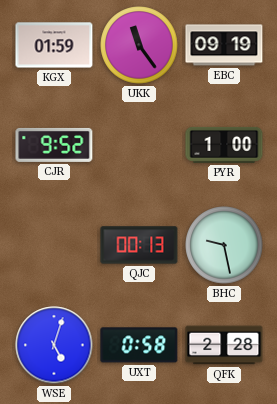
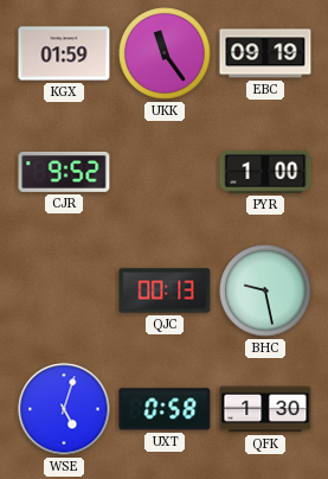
QFK: 2:28 -> 1:30
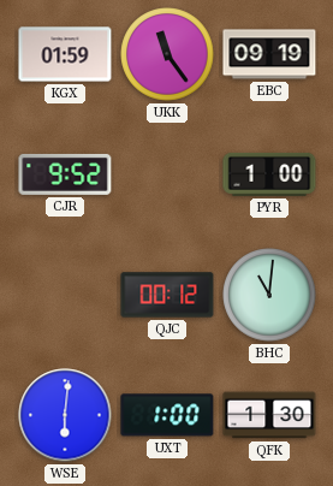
QJC: 00:13 -> 00:12
BHC: 9:28 -> 11:01
WSE: 5:03 -> 6:01
UXT: 0:58 -> 1:00
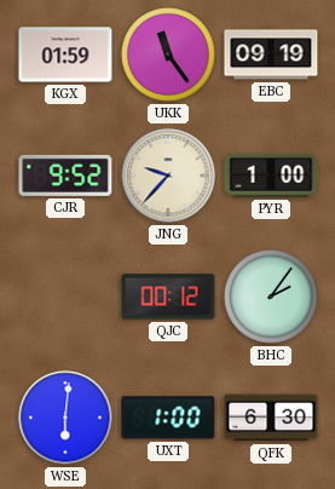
JNG: none -> 9:37
BHC: 11:01 -> 2:06
QFK: 1:30 -> 6:30
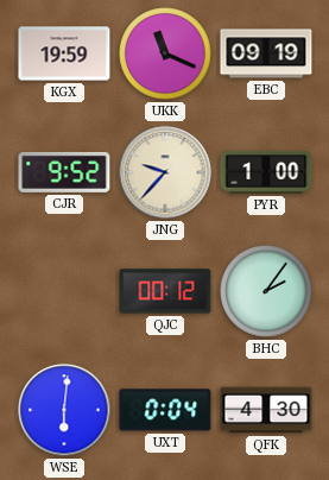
KGX: 01:59 -> 19:59
UKK: 11:24 -> 11:19
UXT: 1:00 -> 0:04
QFK: 6:30 -> 4:30
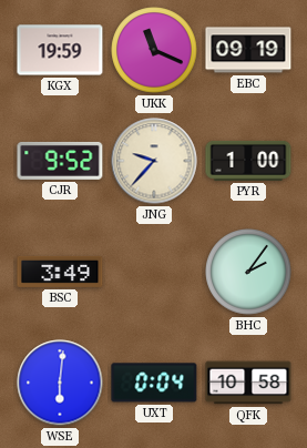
BSC: none -> 3:49
QJC: 00:12 -> none
QFK: 4:30 -> 10:58
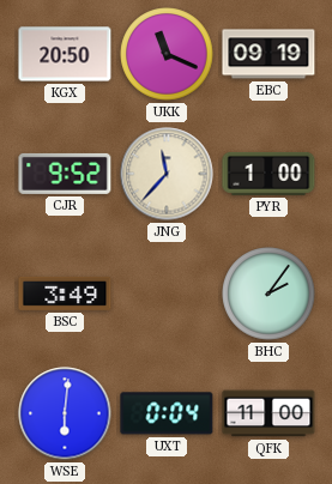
KGX: 19:59 -> 20:50
JNG: 9:37 -> 11:37
QFK: 10:58 -> 11:00
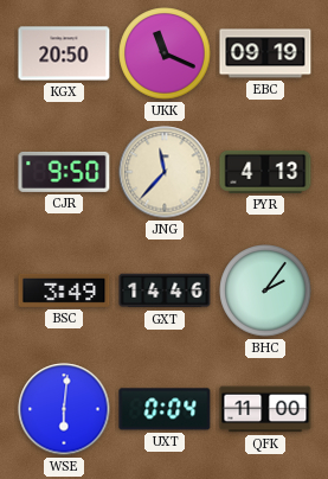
CJR: 9:52 -> 9:50
PYR: 1:00 -> 4:13
GXT: none -> 14:46
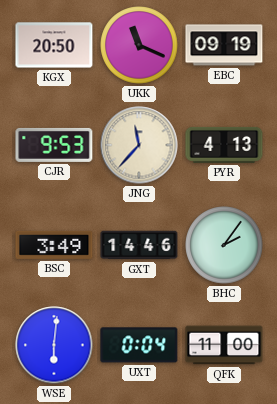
CJR: 9:50 -> 9:53
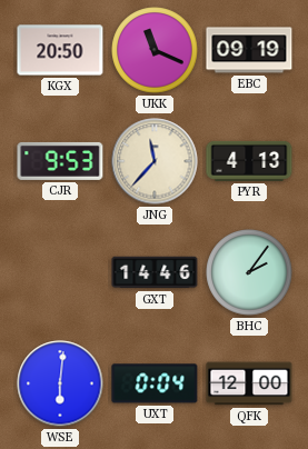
BSC: 3:49 -> none
QFK: 11:00 -> 12:00
